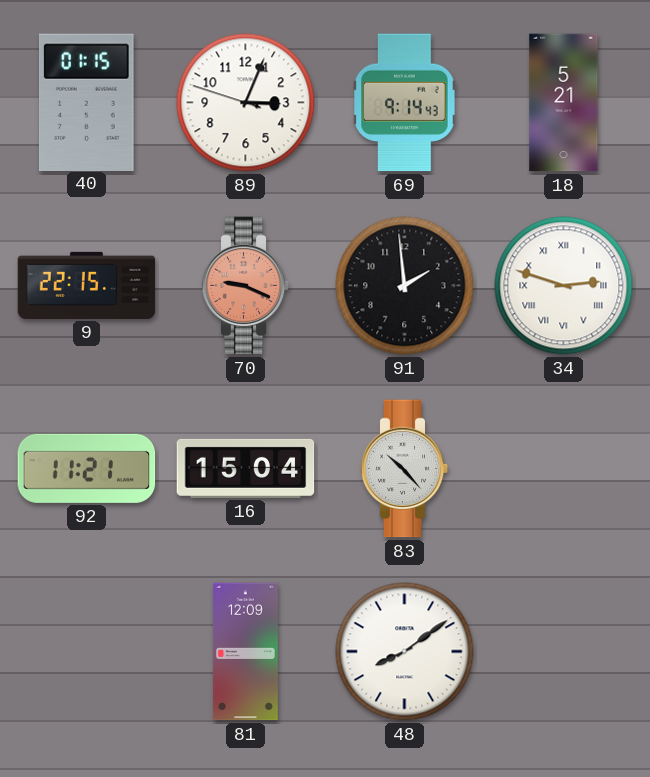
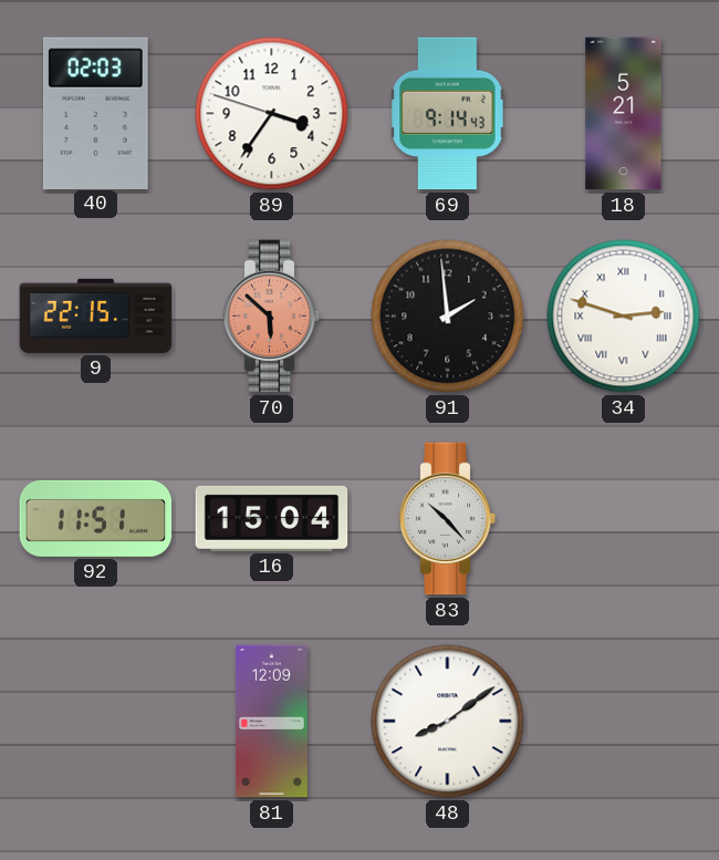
40: 01:15 -> 02:03
89: 3:03 -> 3:35
70: 9:19 -> 5:52
92: 11:21 -> 11:51
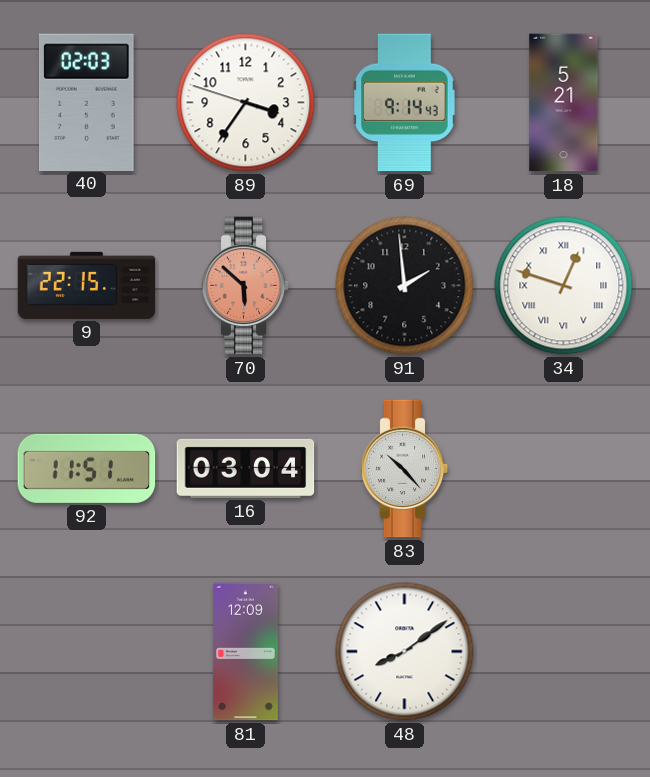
34: 2:48 -> 12:48
16: 15:04 -> 03:04
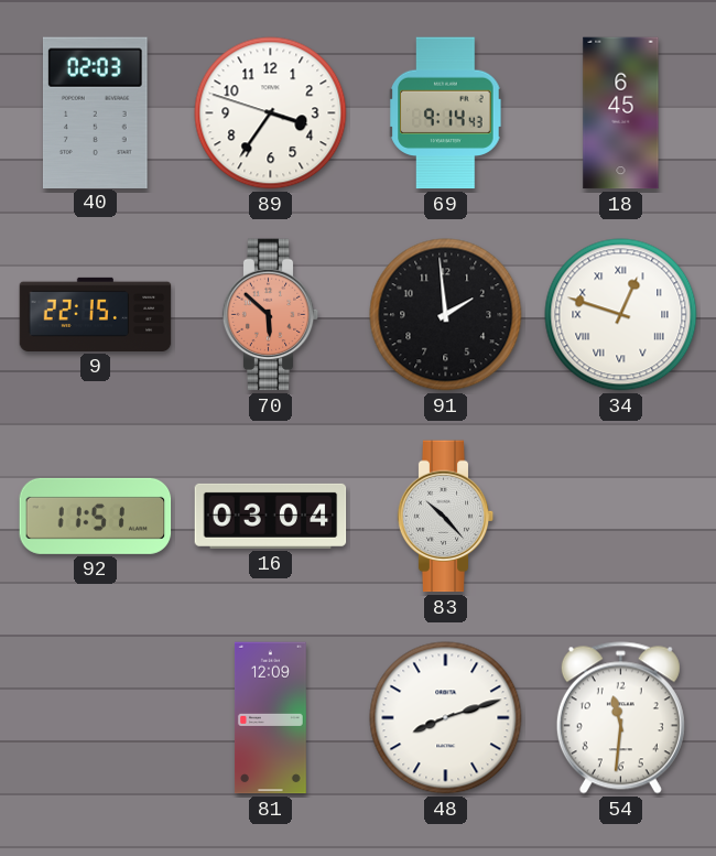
18: 5:21 -> 6:45
48: 8:09 -> 8:12
54: none -> 11:31
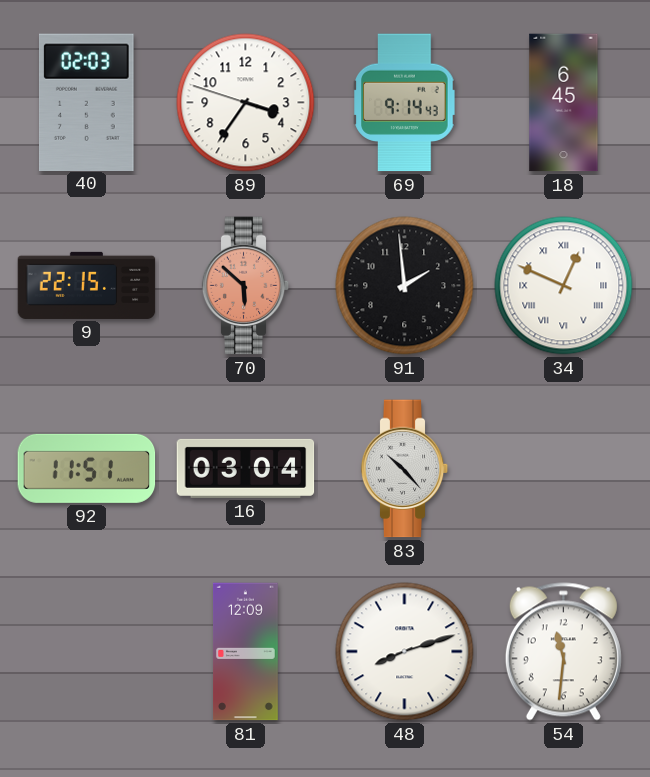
34: 12:48 -> 12:49
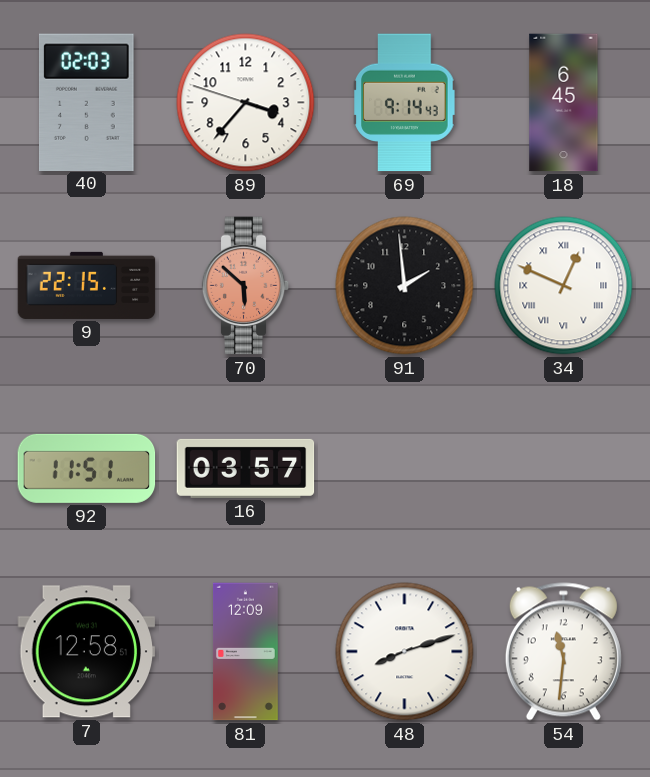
89: 3:35 -> 3:36
16: 03:04 -> 03:57
83: 10:23 -> none
7: none -> 12:58
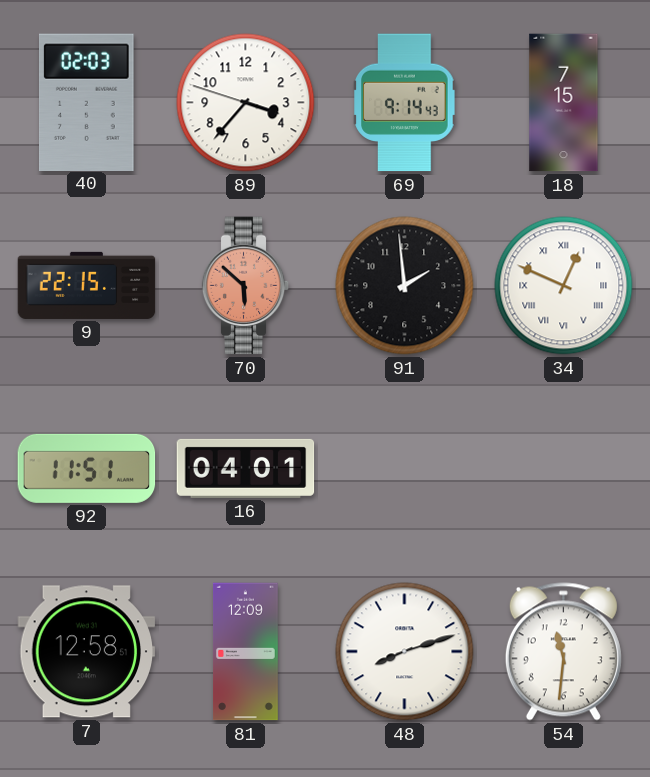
18: 6:45 -> 7:15
16: 03:57 -> 04:01
